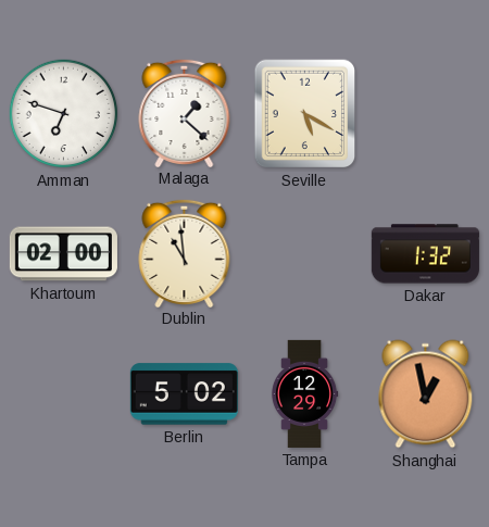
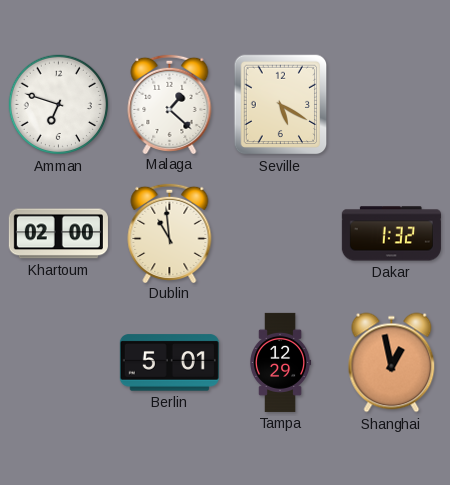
Berlin: 5:02 -> 5:01
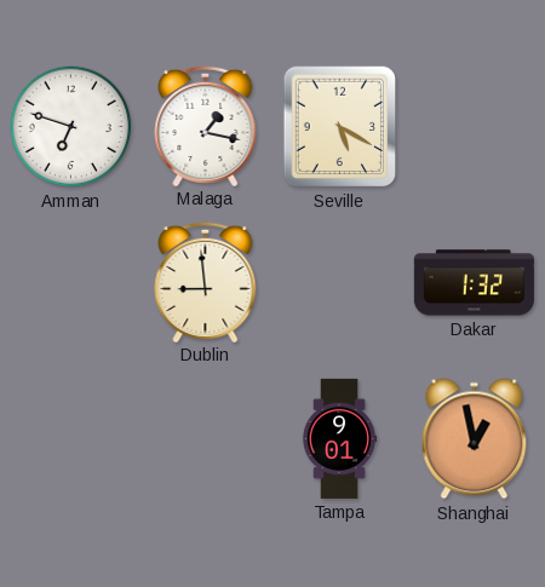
Malaga: 1:22 -> 1:17
Khartoum: 02:00 -> none
Dublin: 10:59 -> 8:59
Berlin: 5:01 -> none
Tampa: 12:29 -> 9:01
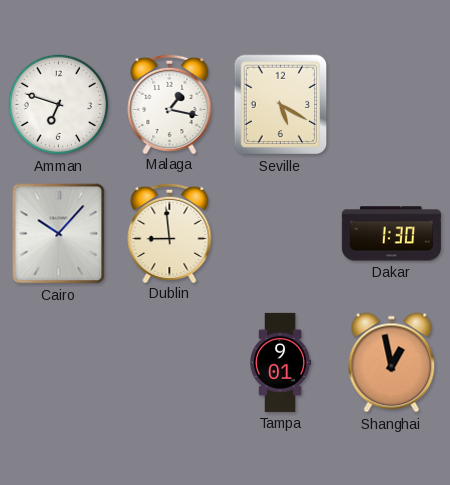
Cairo: none -> 10:07
Dakar: 1:32 -> 1:30
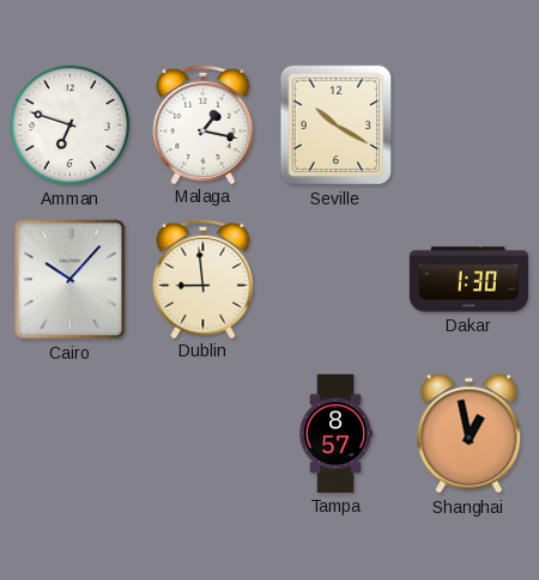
Seville: 5:20 -> 10:20
Tampa: 9:01 -> 8:57
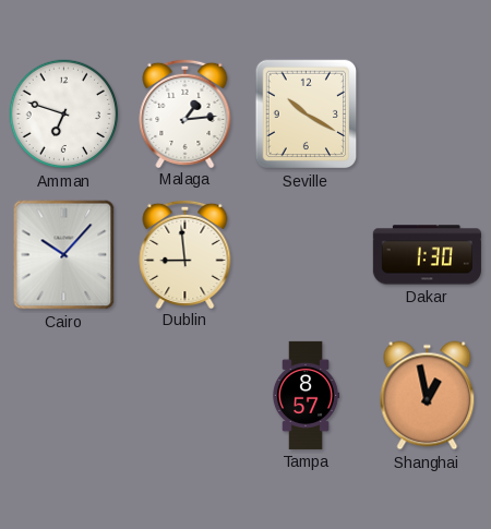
Malaga: 1:17 -> 1:14
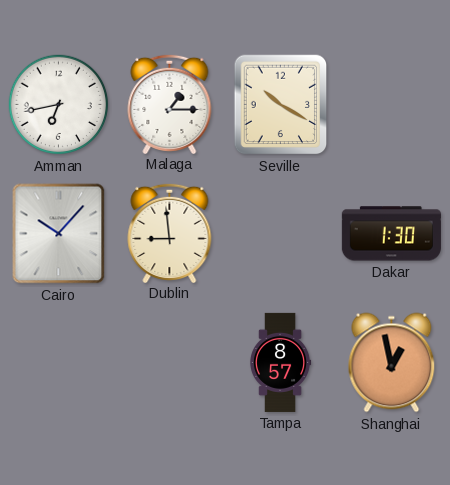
Amman: 6:48 -> 6:43
Malaga: 1:14 -> 1:15
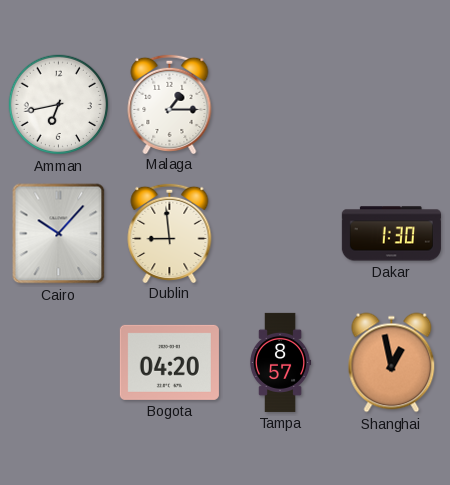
Seville: 10:20 -> none
Bogota: none -> 04:20
